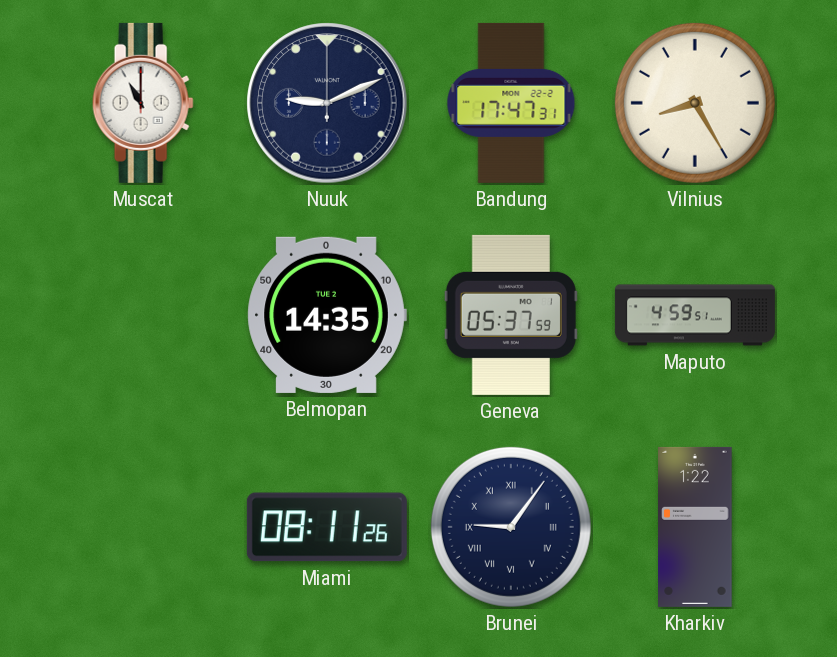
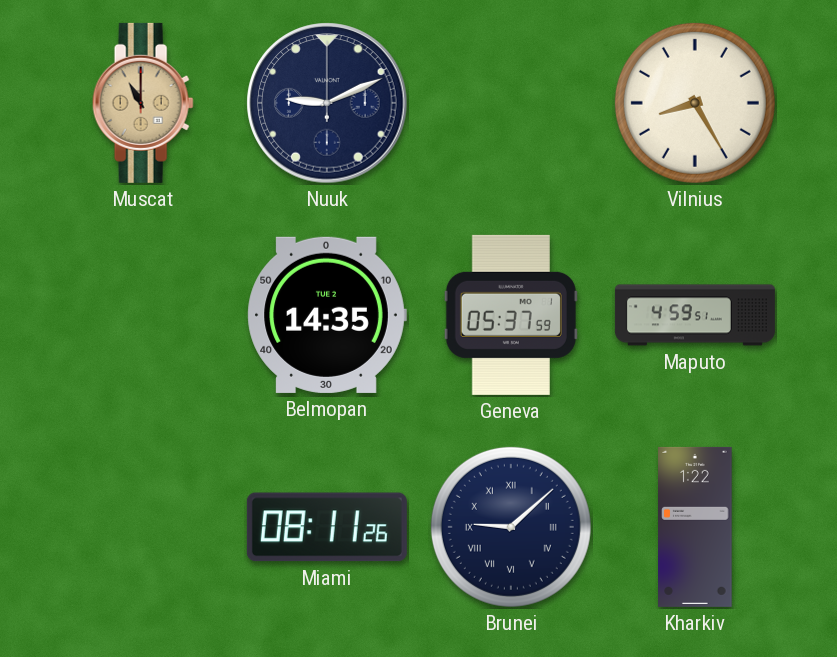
Muscat dial: white -> champagne
Bandung: 17:47 -> none
Brunei: 9:06 -> 9:08
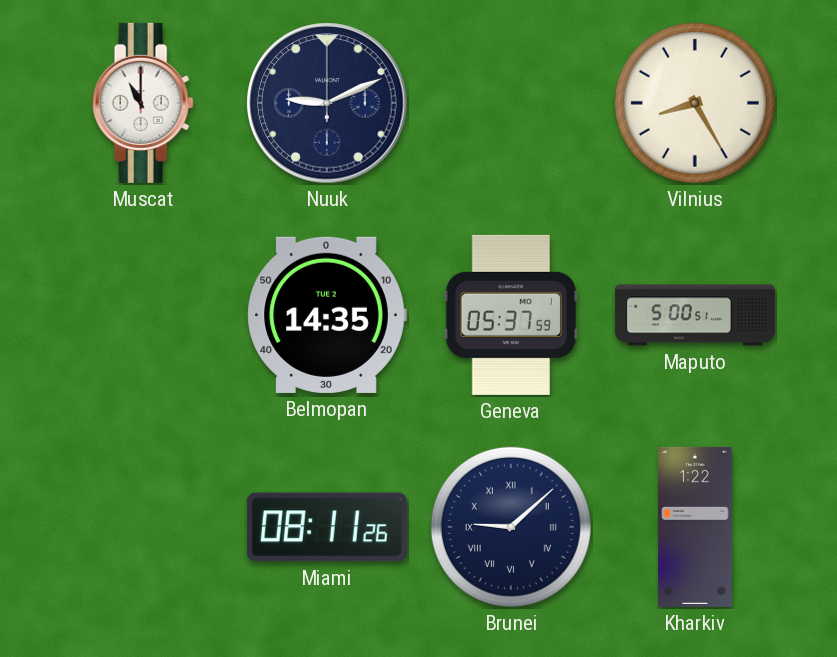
Muscat dial: champagne -> white
Maputo: 4:59 -> 5:00
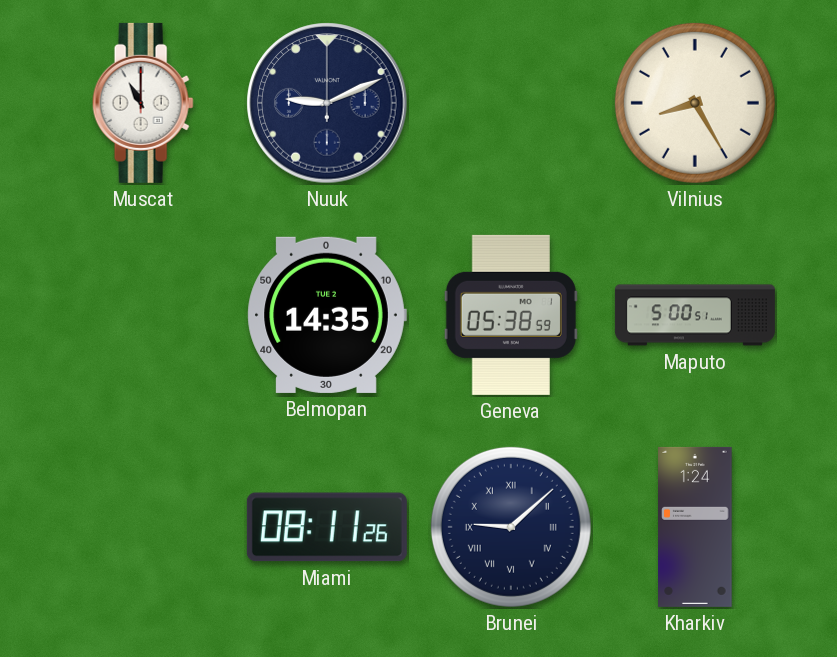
Geneva: 05:37 -> 05:38
Kharkiv: 1:22 -> 1:24
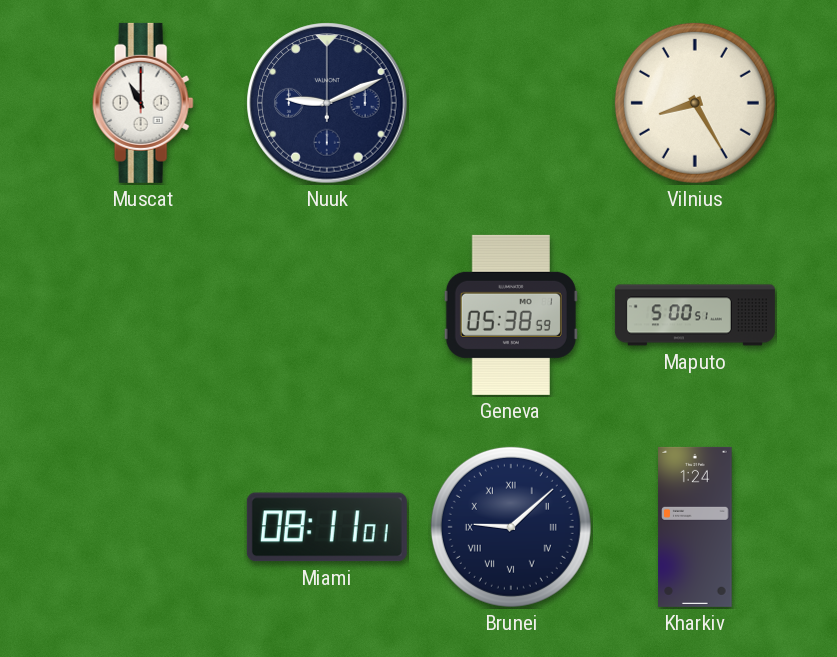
Belmopan: 14:35 -> none
Miami: 08:11:26 -> 08:11:01
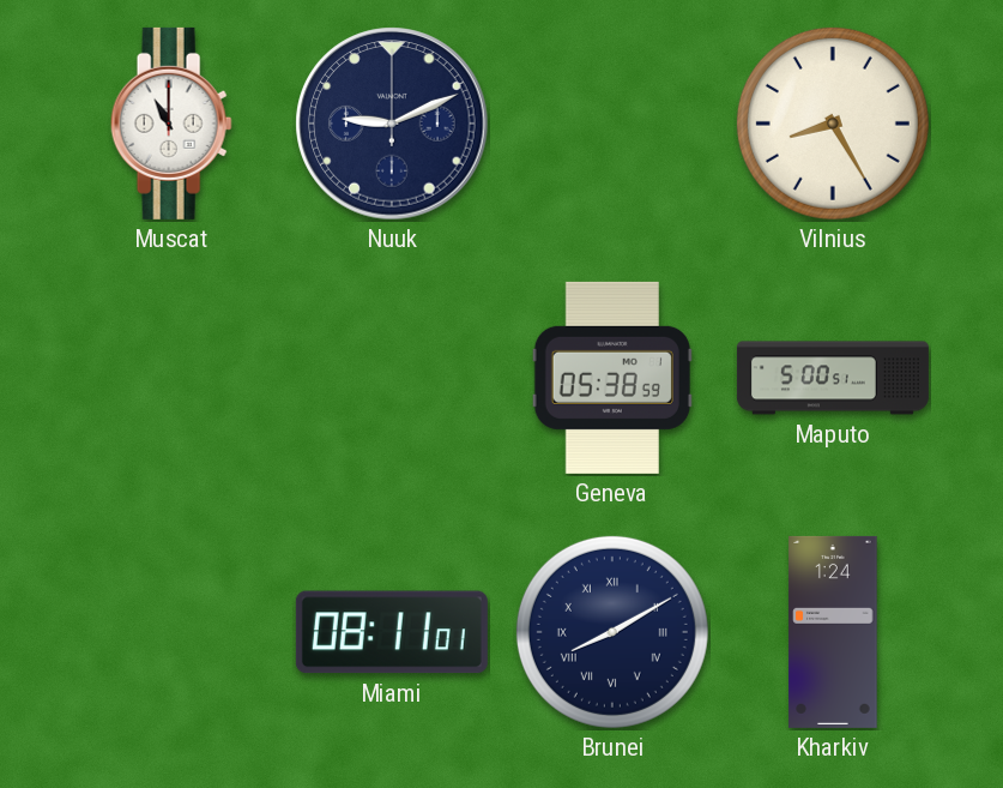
Brunei: 9:08 -> 8:10
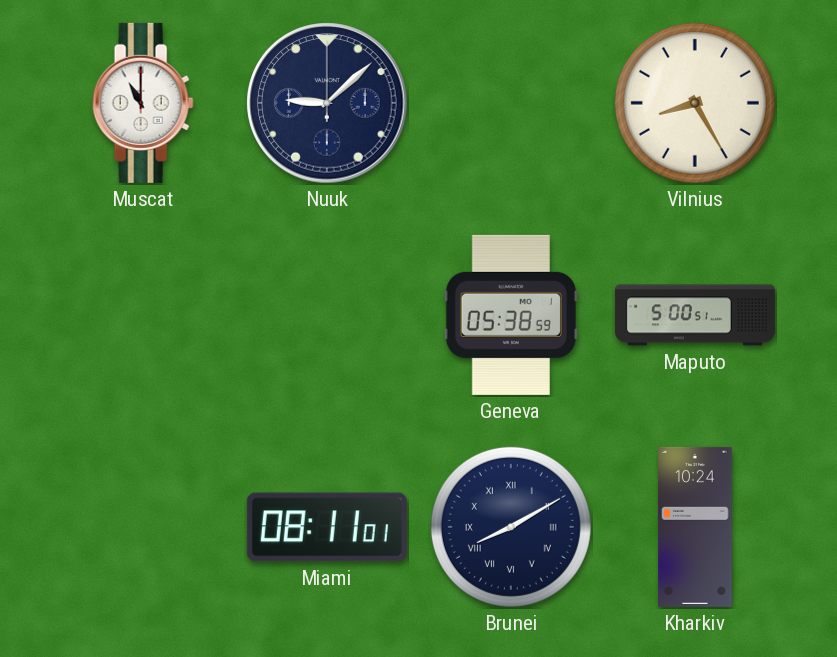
Nuuk: 9:11 -> 9:08
Kharkiv: 1:24 -> 10:24
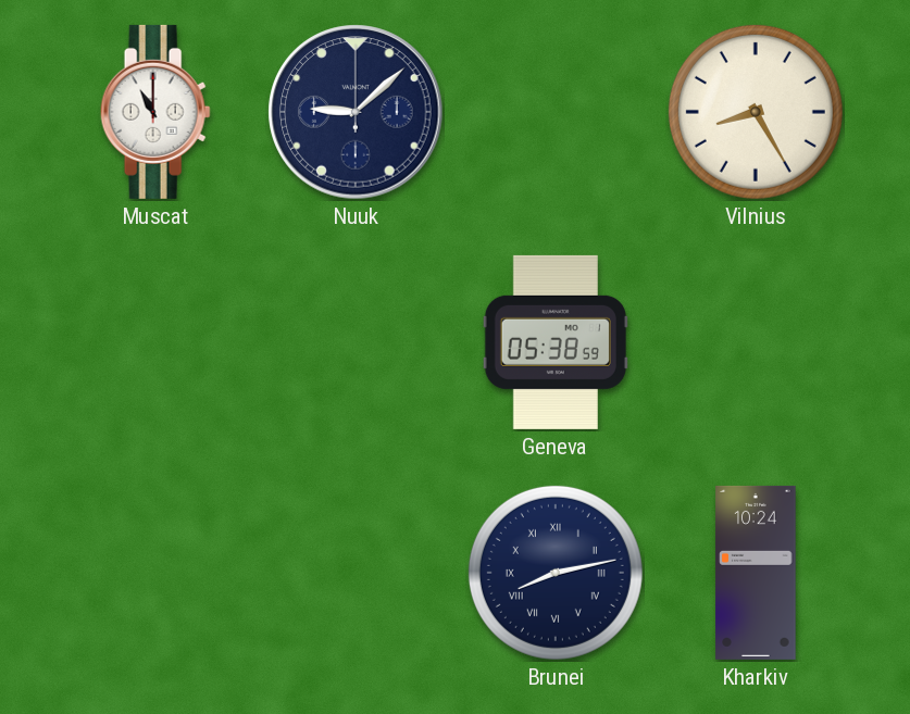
Maputo: 5:00 -> none
Miami: 08:11 -> none
Brunei: 8:10 -> 8:13
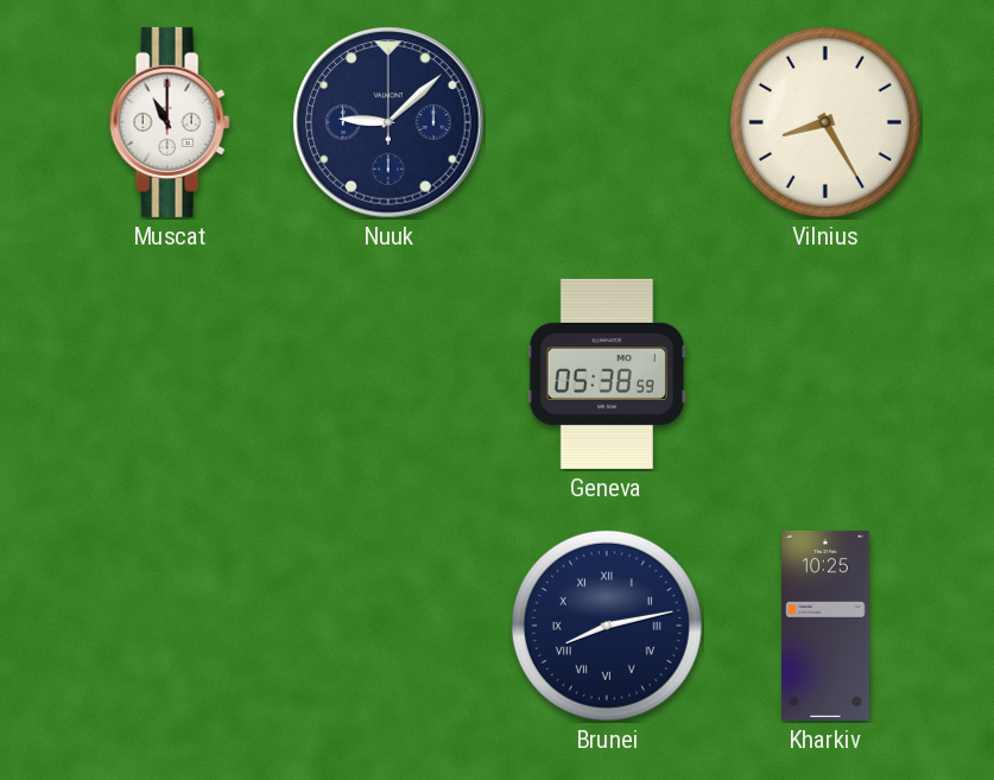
Kharkiv: 10:24 -> 10:25
